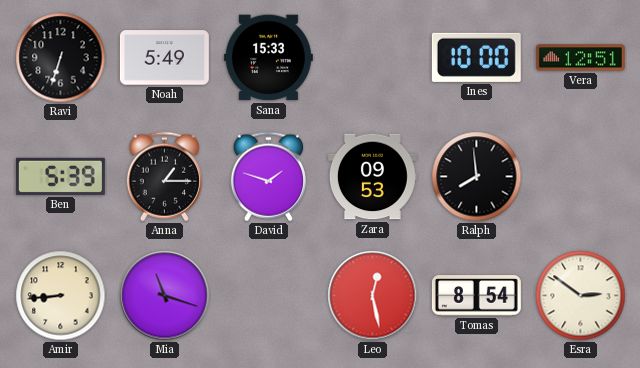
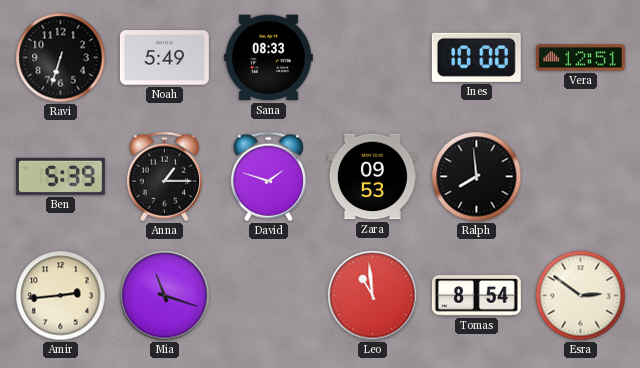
Sana: 15:33 -> 08:33
Amir: 8:44 -> 2:44
Leo: 12:28 -> 10:59
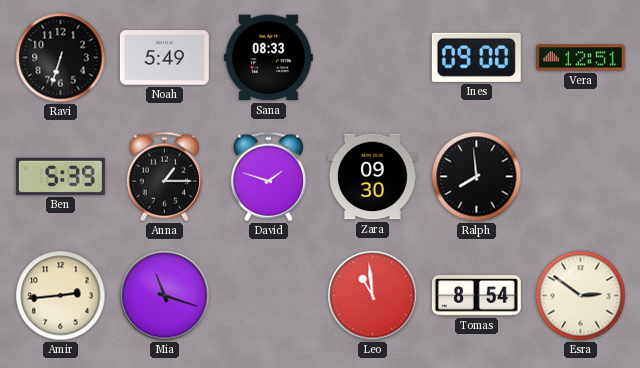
Ines: 10:00 -> 09:00
Zara: 09:53 -> 09:30
